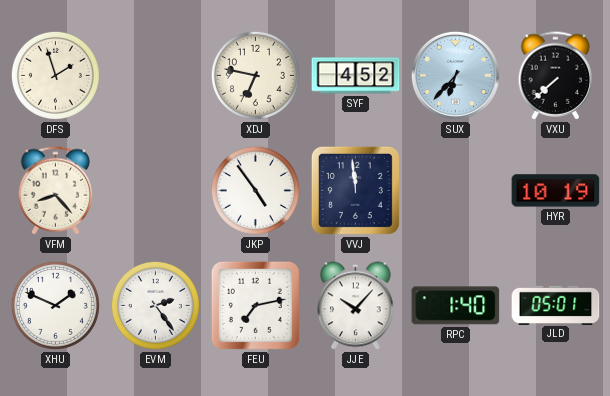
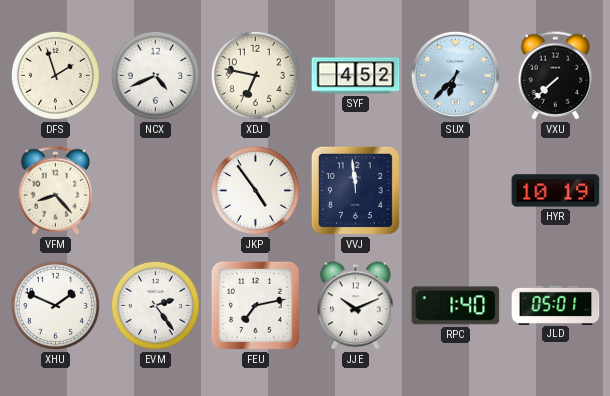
NCX: none -> 4:41
JJE: 10:07 -> 10:11
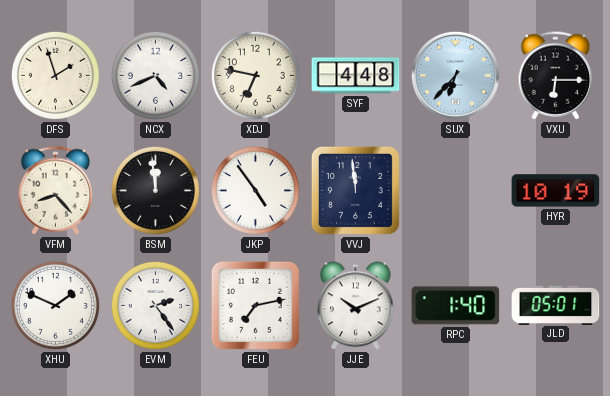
SYF: 4:52 -> 4:48
VXU: 7:38 -> 6:15
BSM: none -> 11:59
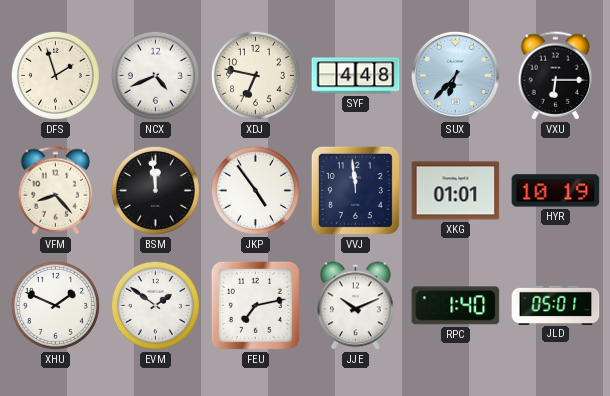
XKG: none -> 01:01
EVM: 2:24 -> 1:51
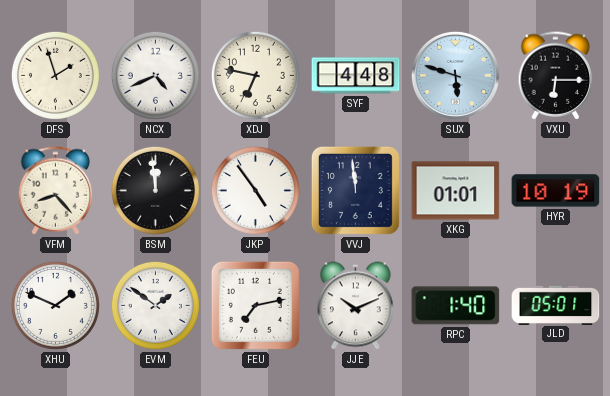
SUX: 6:37 -> 5:48
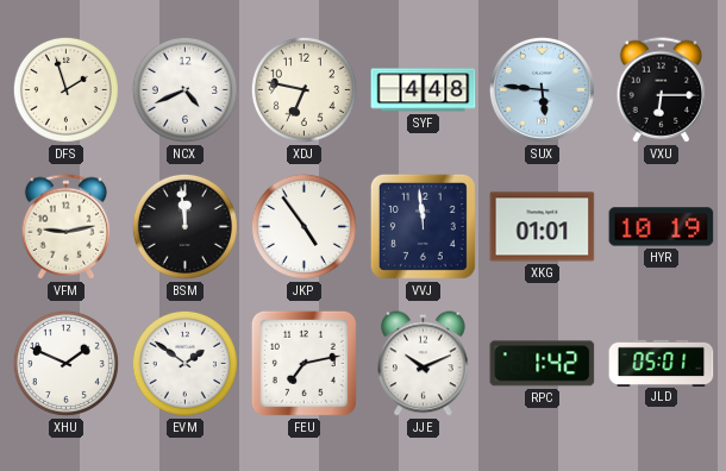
SUX: 5:48 -> 5:46
VFM: 8:23 -> 9:13
RPC: 1:40 -> 1:42
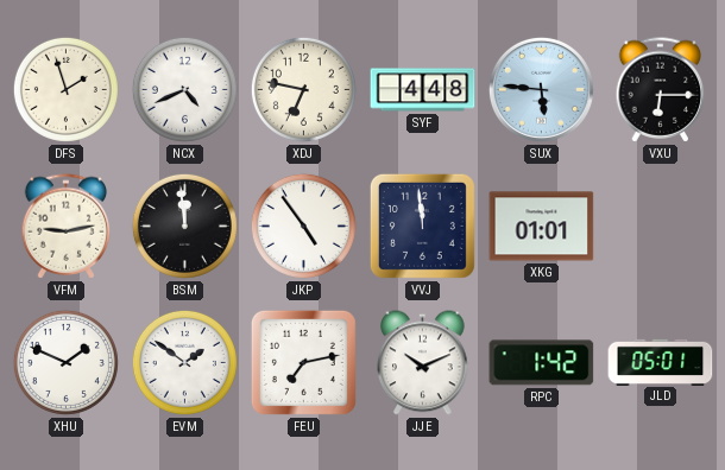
HYR: 10:19 -> none
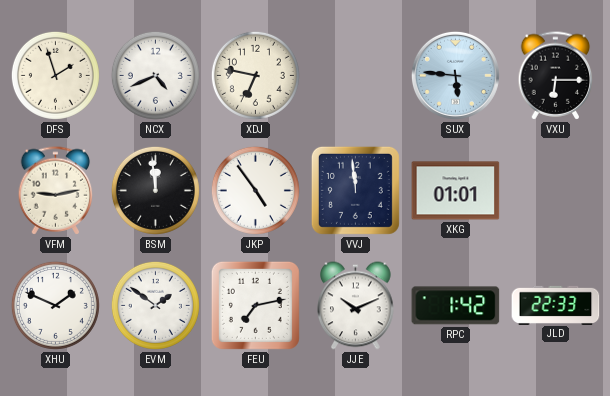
SYF: 4:48 -> none
JLD: 05:01 -> 22:33
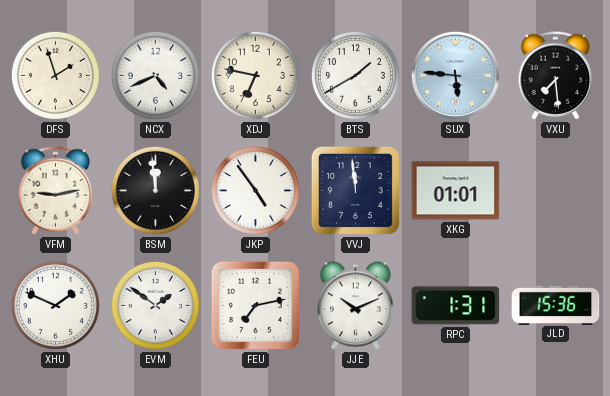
BTS: none -> 1:40
VXU: 6:15 -> 7:29
RPC: 1:42 -> 1:31
JLD: 22:33 -> 15:36
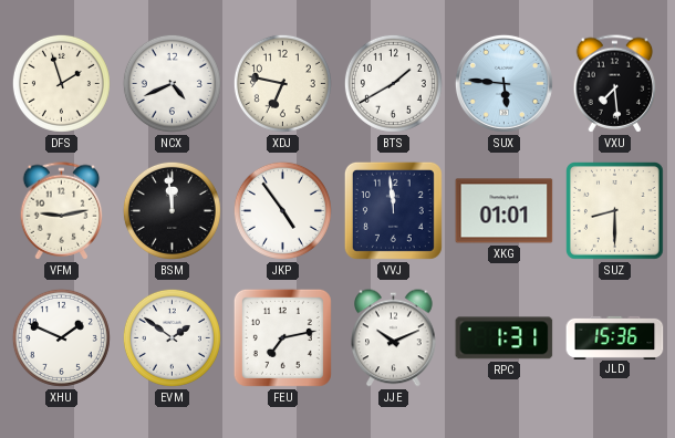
SUZ: none -> 8:30
